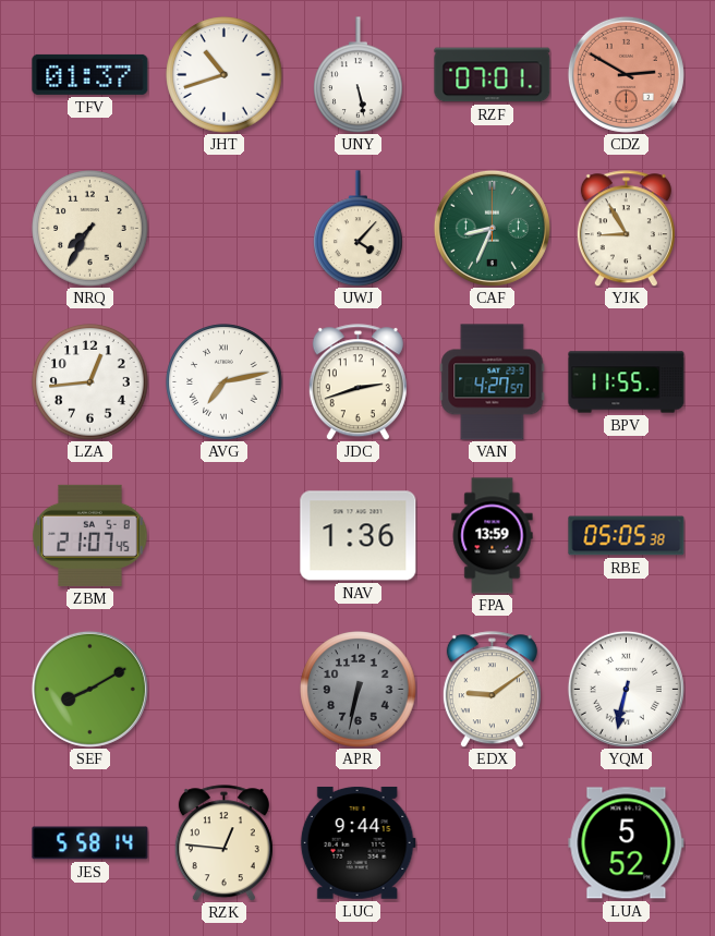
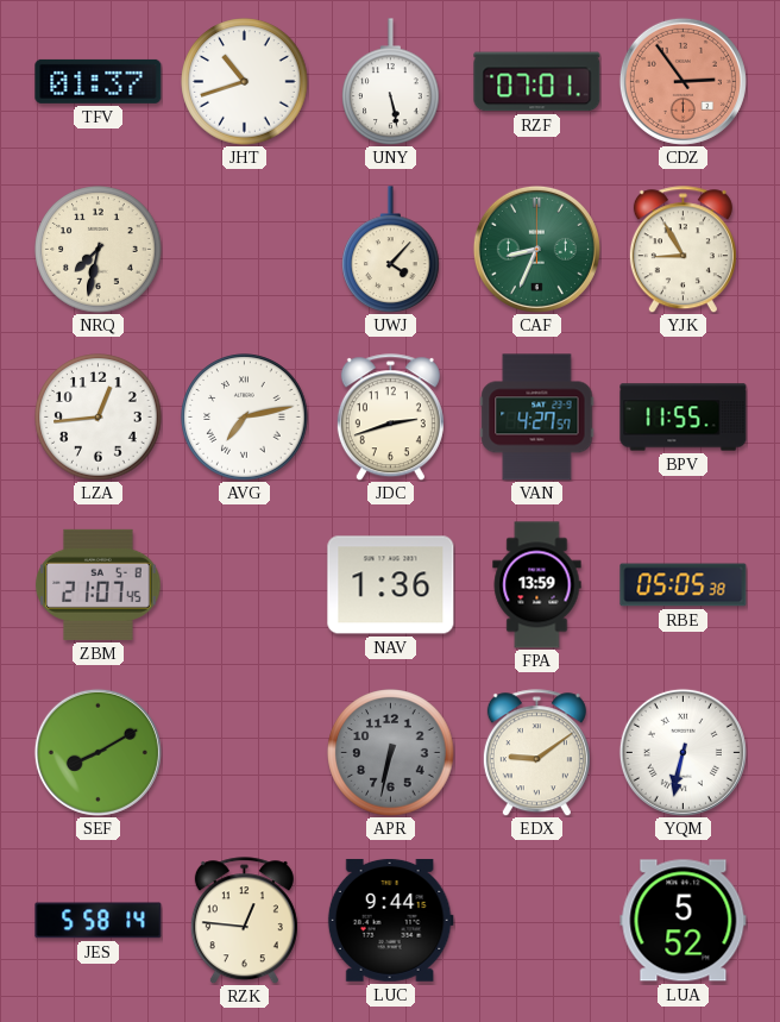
CDZ: 2:50 -> 2:54
NRQ: 7:35 -> 7:32
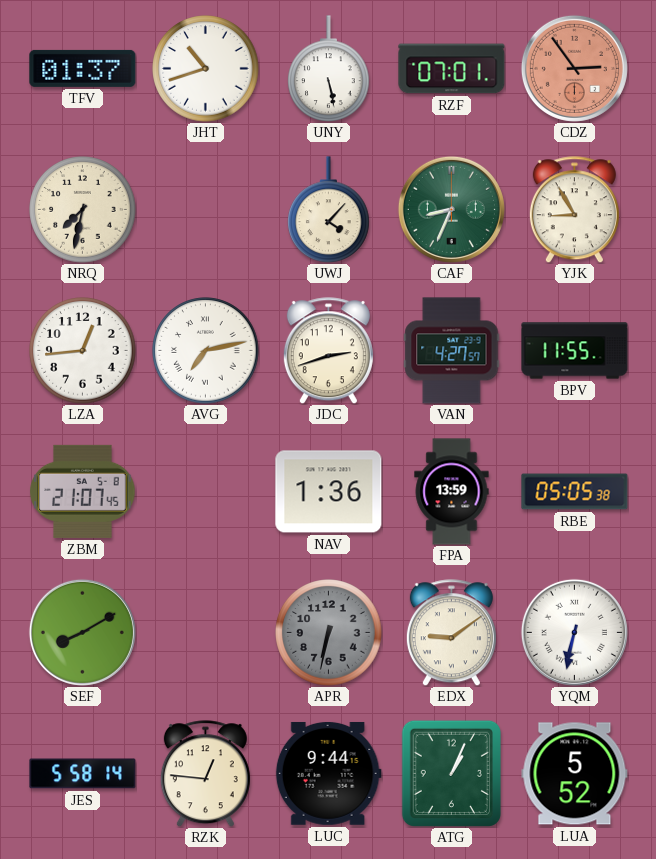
ATG: none -> 1:04
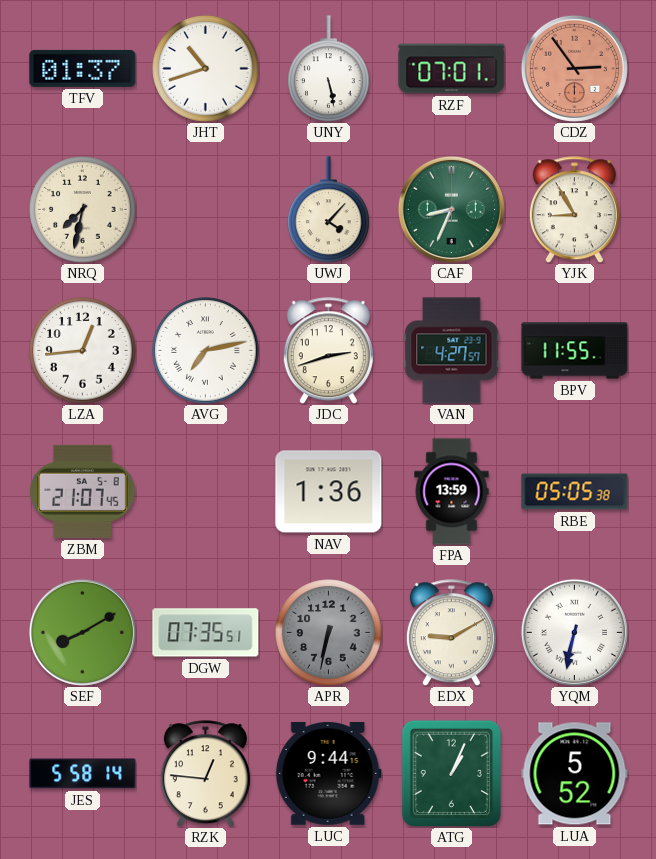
DGW: none -> 07:35
EDX: 9:09 -> 9:10
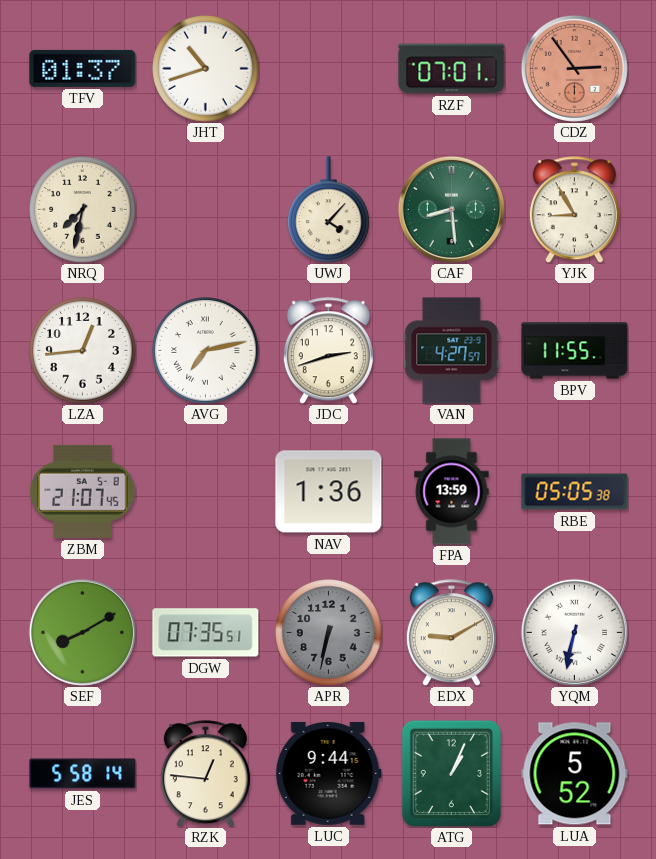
UNY: 5:28 -> none
CAF: 8:34 -> 8:29
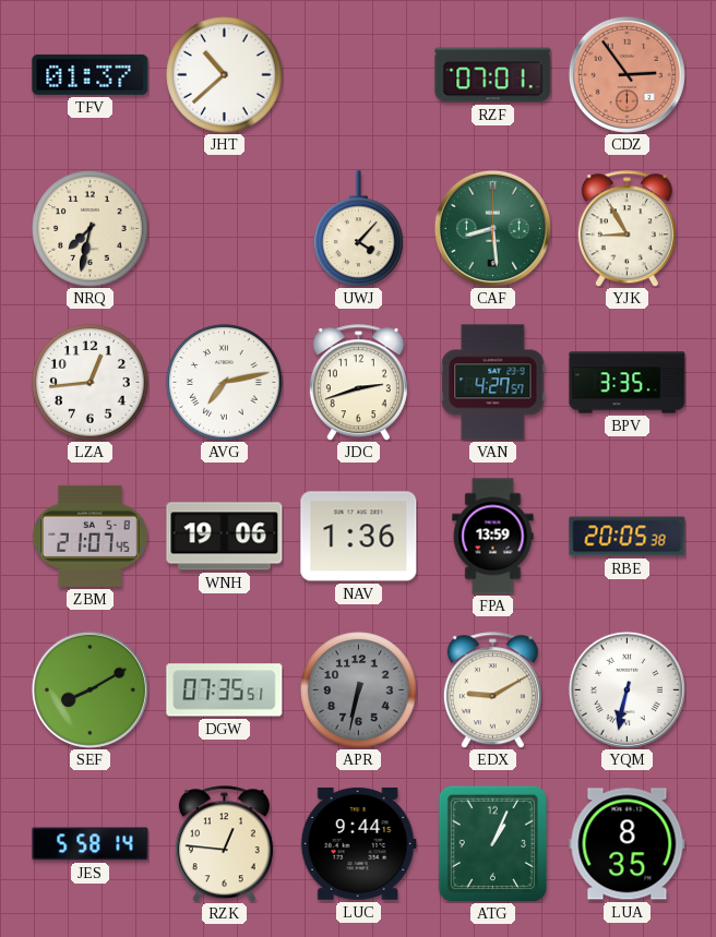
JHT: 10:42 -> 10:38
BPV: 11:55 -> 3:35
WNH: none -> 19:06
RBE: 05:05 -> 20:05
LUA: 5:52 -> 8:35
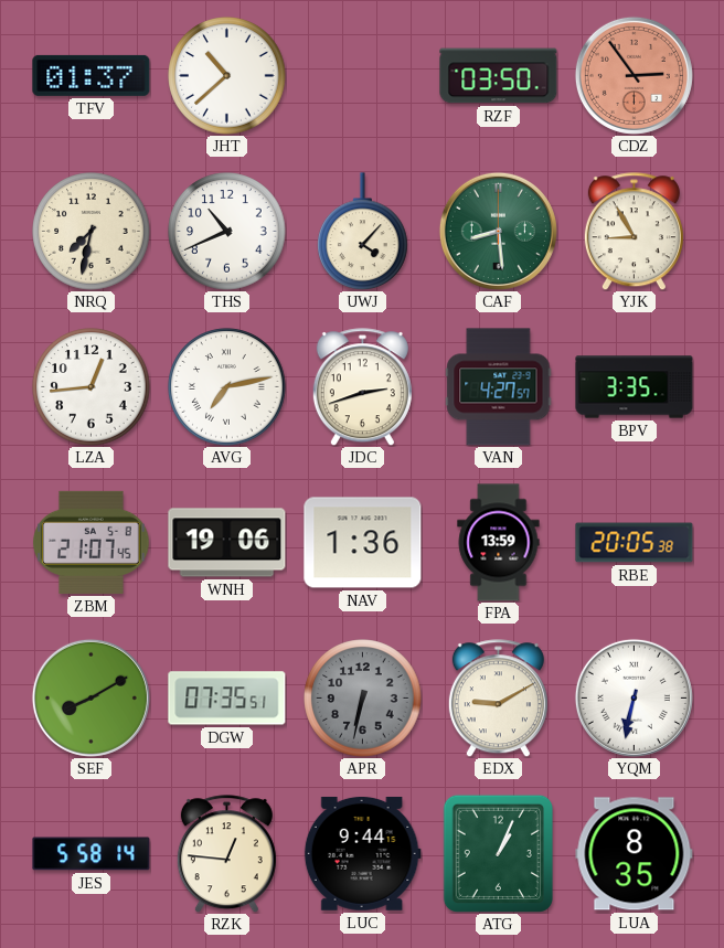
RZF: 07:01 -> 03:50
THS: none -> 10:41
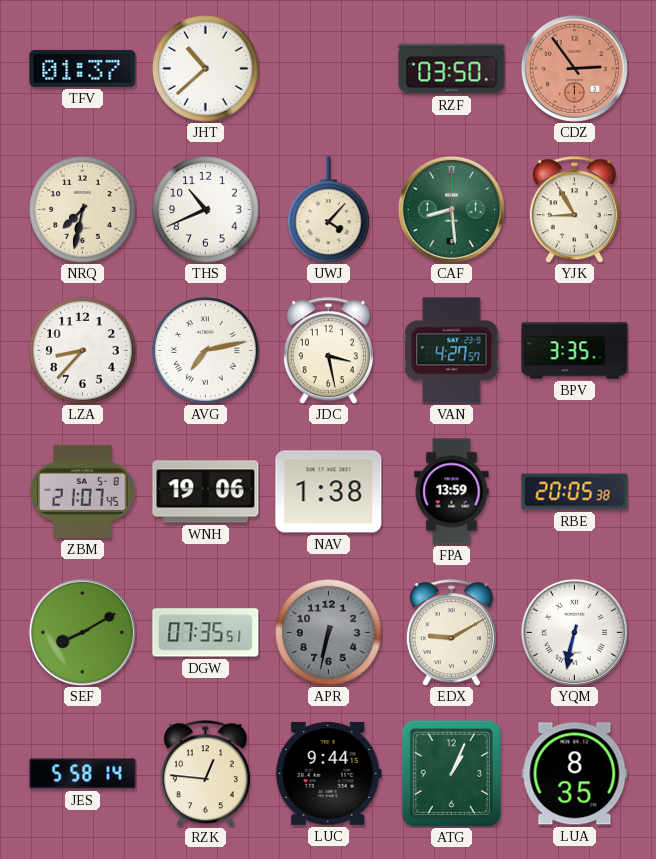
LZA: 12:44 -> 8:37
JDC: 2:42 -> 3:28
NAV: 1:36 -> 1:38
